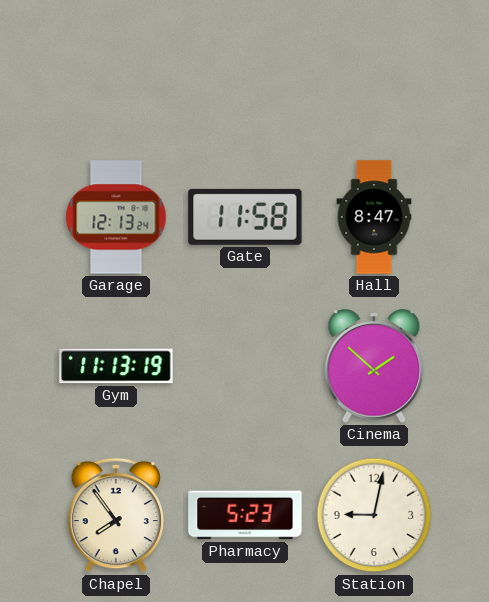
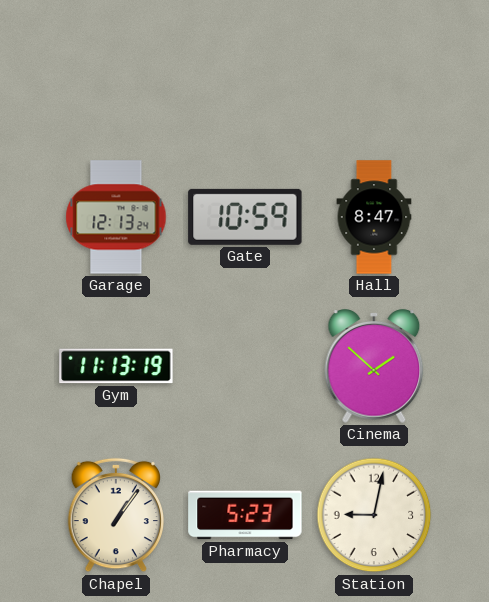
Gate: 11:58 -> 10:59
Chapel: 7:54 -> 1:06
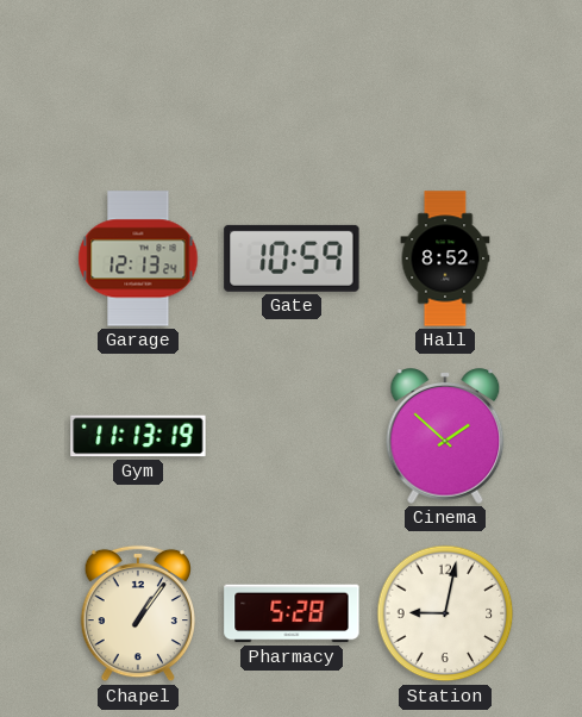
Hall: 8:47 -> 8:52
Pharmacy: 5:23 -> 5:28
